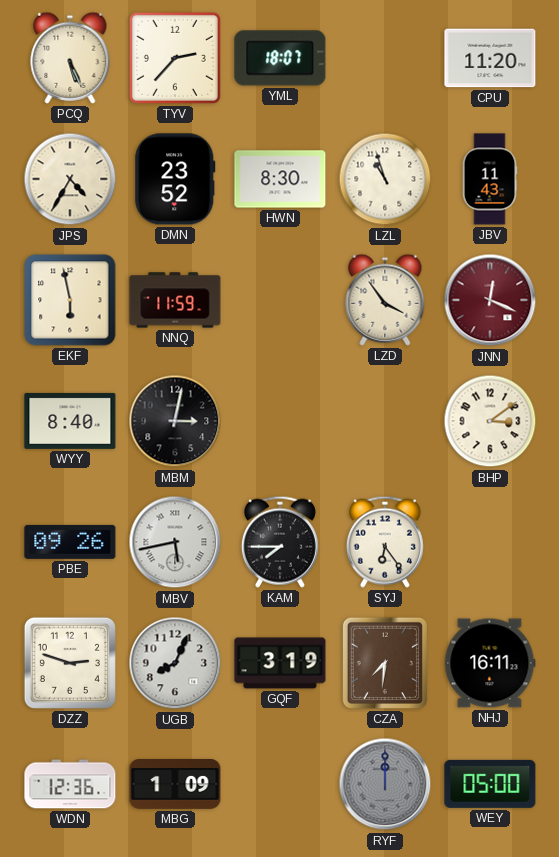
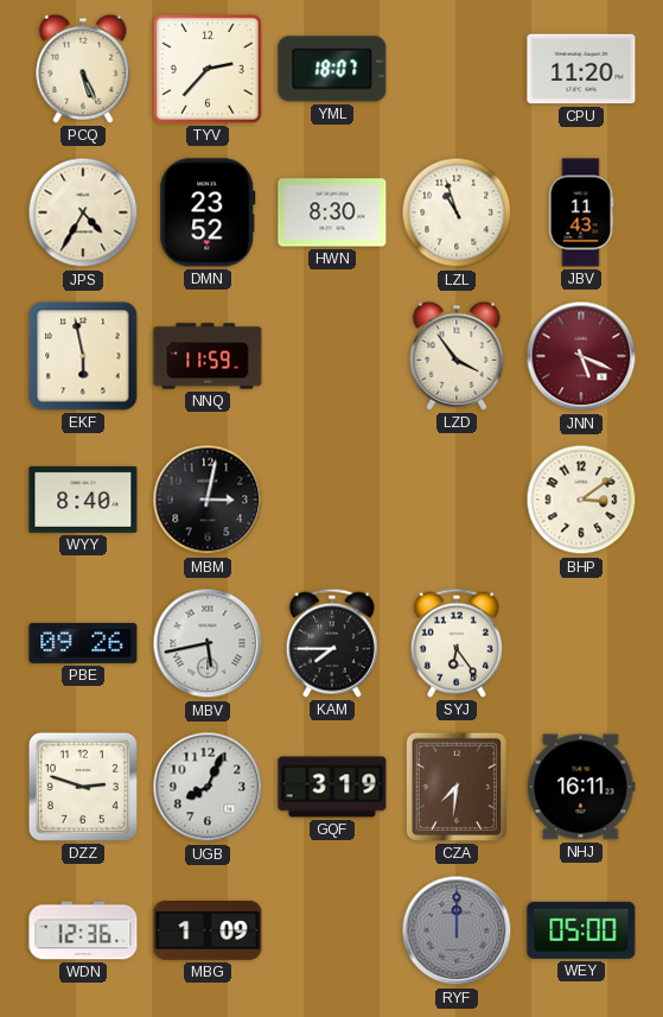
JNN: 12:19 -> 5:19
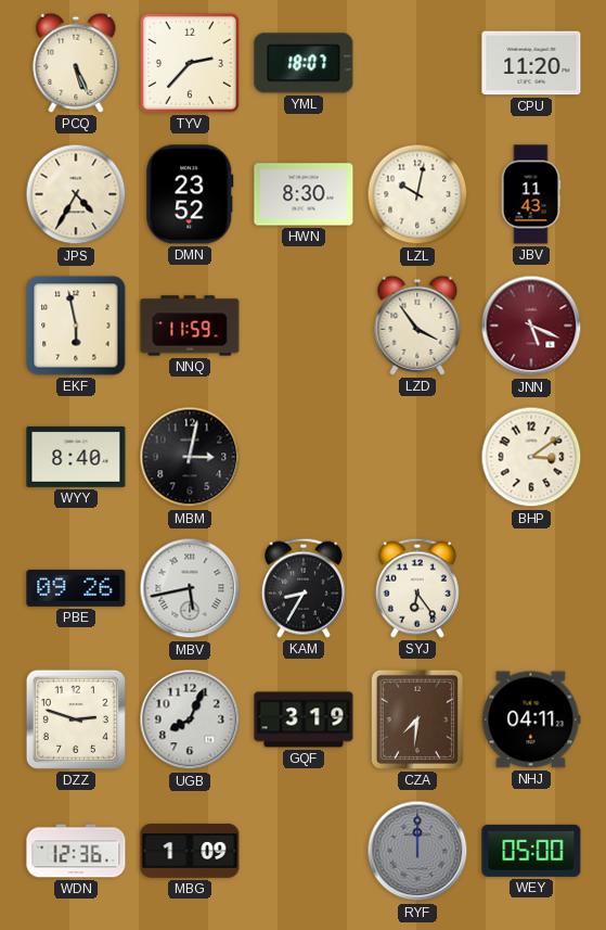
LZL: 10:57 -> 10:02
KAM: 7:45 -> 8:35
NHJ: 16:11 -> 04:11
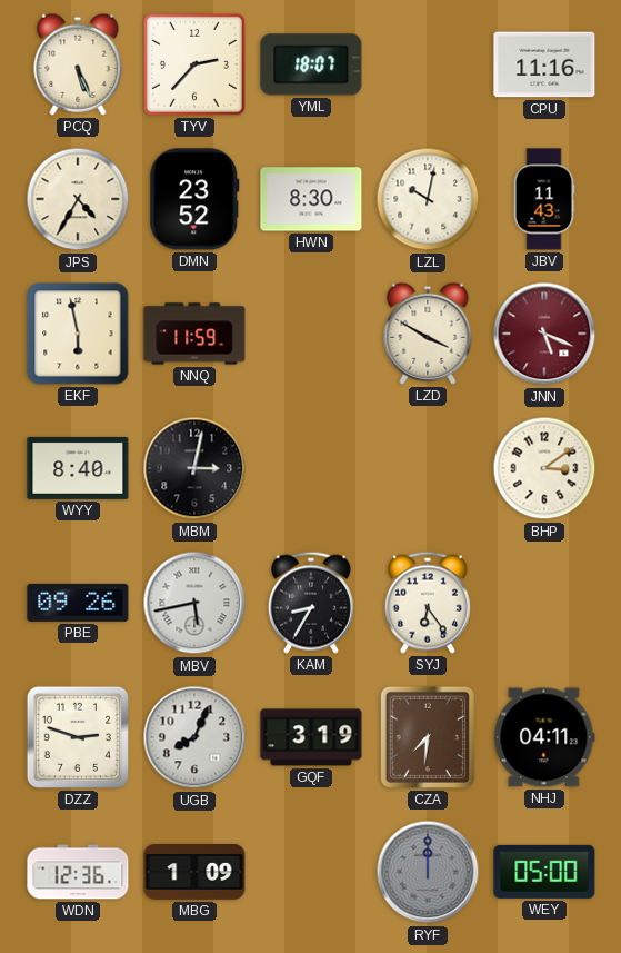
CPU: 11:20 -> 11:16
LZD: 3:54 -> 3:50
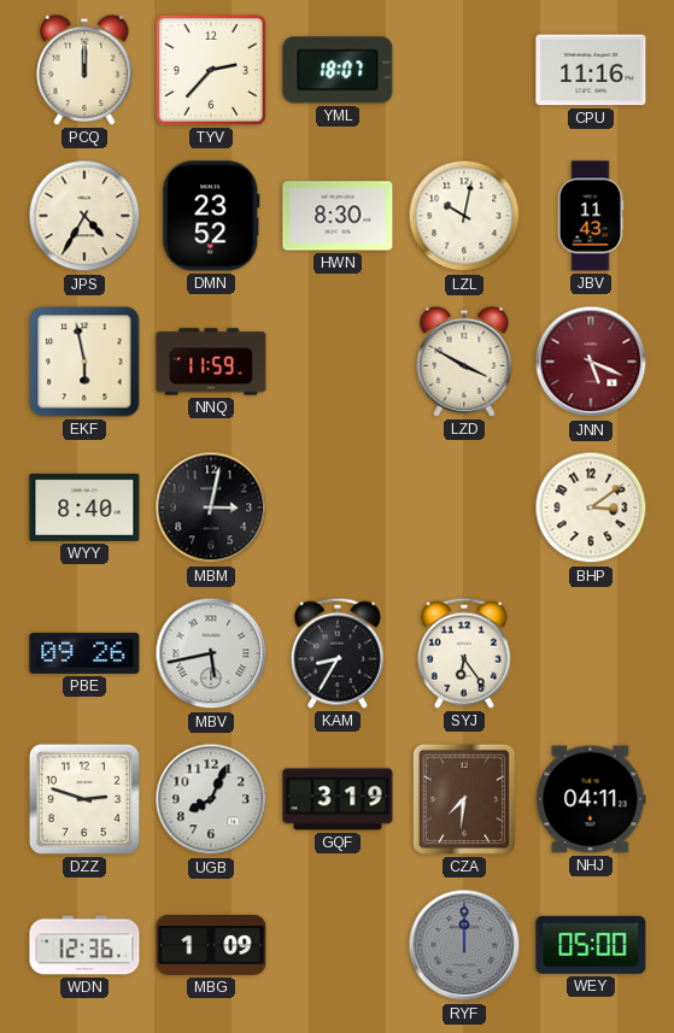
PCQ: 5:26 -> 12:00
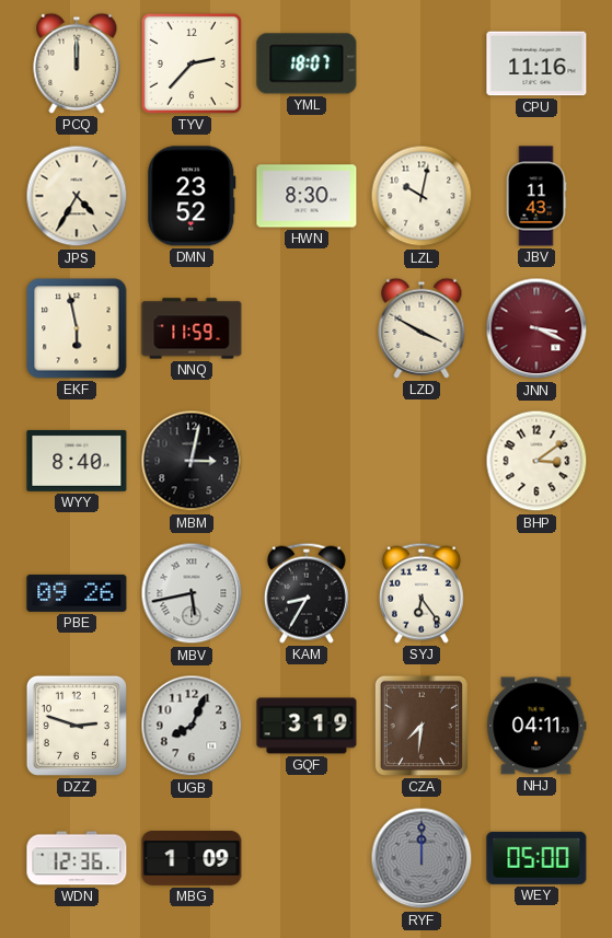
JNN: 5:19 -> 3:19
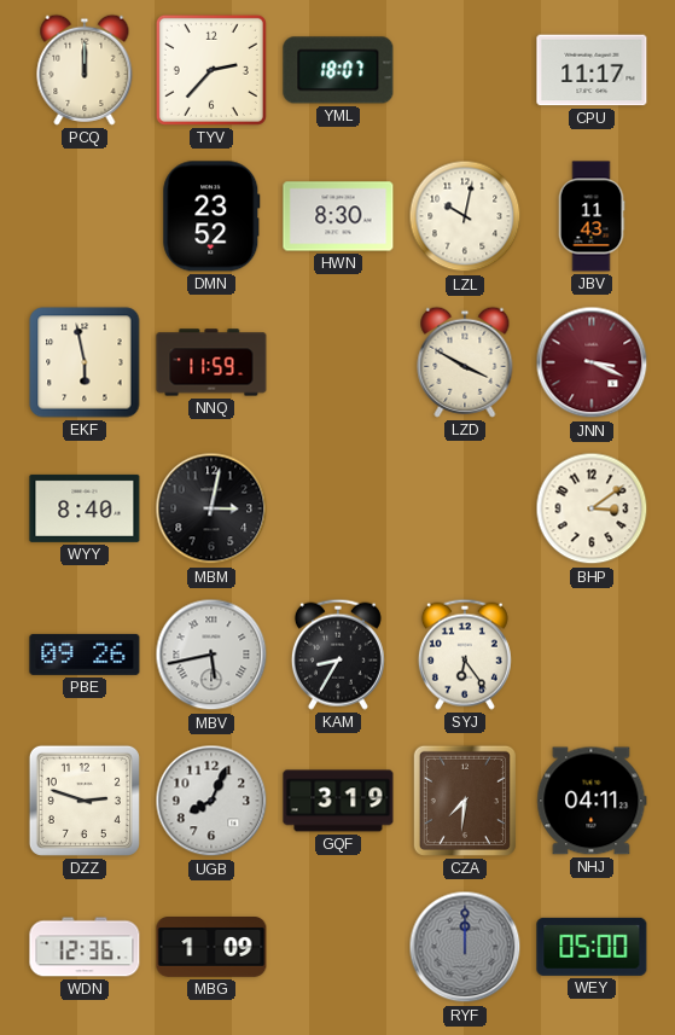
CPU: 11:16 -> 11:17
JPS: 4:35 -> none
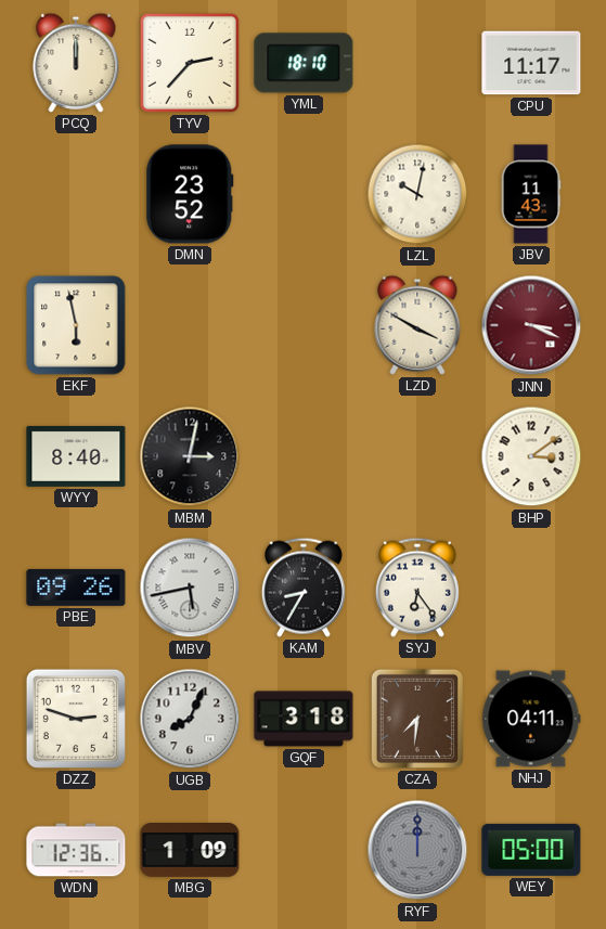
YML: 18:07 -> 18:10
HWN: 8:30 -> none
NNQ: 11:59 -> none
GQF: 3:19 -> 3:18
